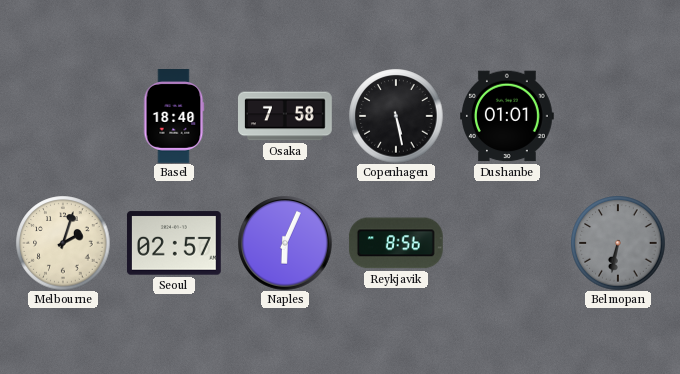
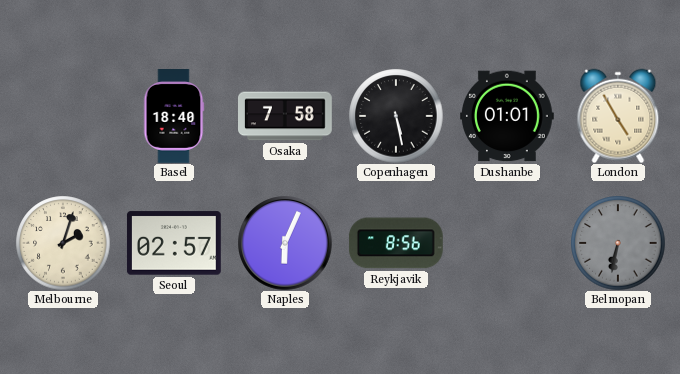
London: none -> 4:55
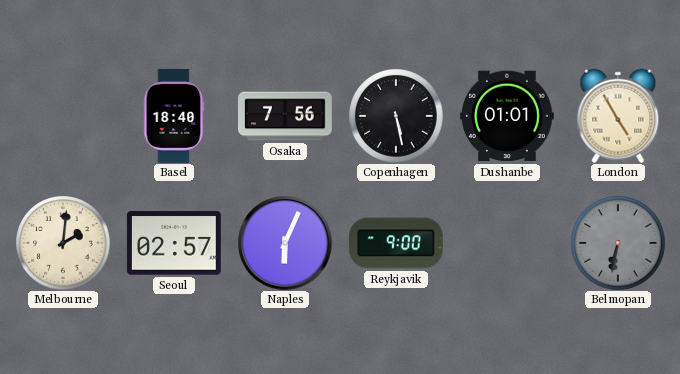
Osaka: 7:58 -> 7:56
Melbourne: 2:03 -> 2:01
Reykjavik: 8:56 -> 9:00
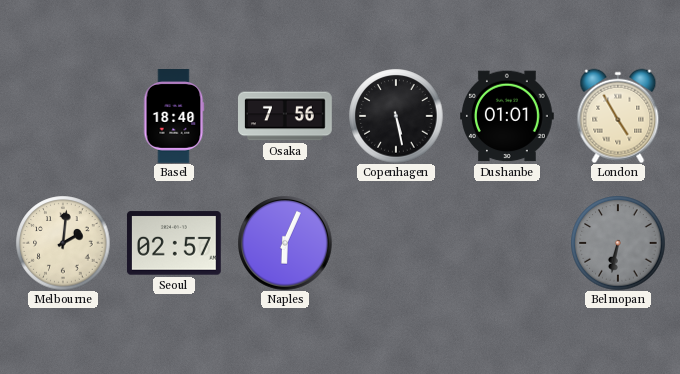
Reykjavik: 9:00 -> none
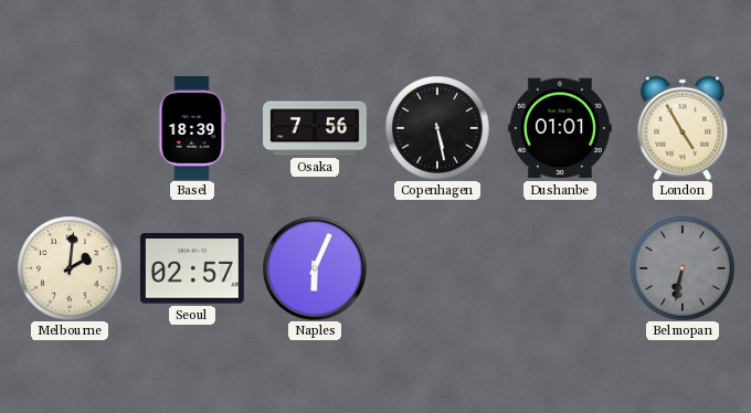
Basel: 18:40 -> 18:39
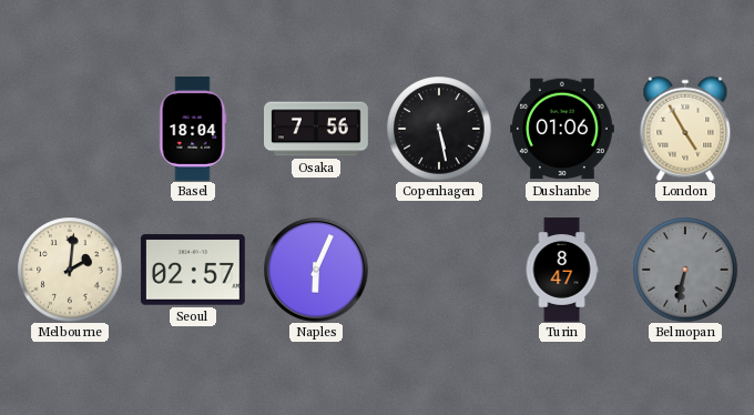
Basel: 18:39 -> 18:04
Dushanbe: 01:01 -> 01:06
Turin: none -> 8:47
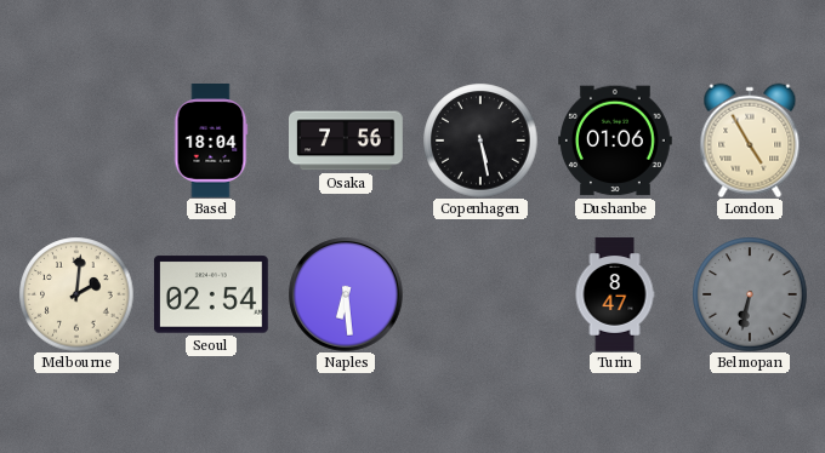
Seoul: 02:57 -> 02:54
Naples: 6:04 -> 6:29
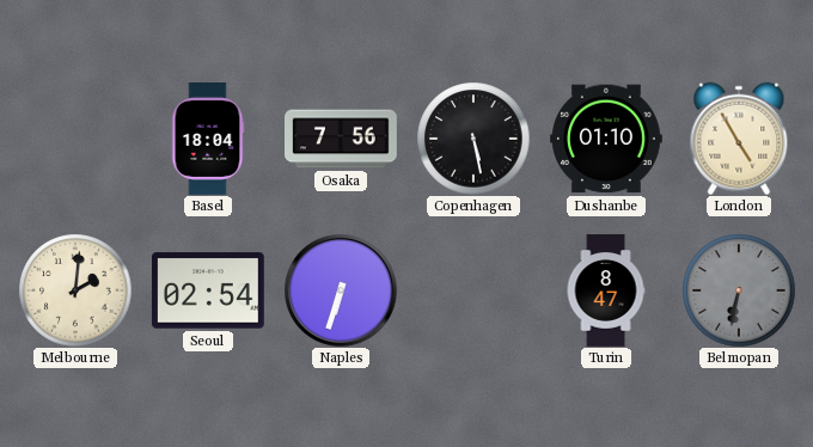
Dushanbe: 01:06 -> 01:10
Naples: 6:29 -> 6:33
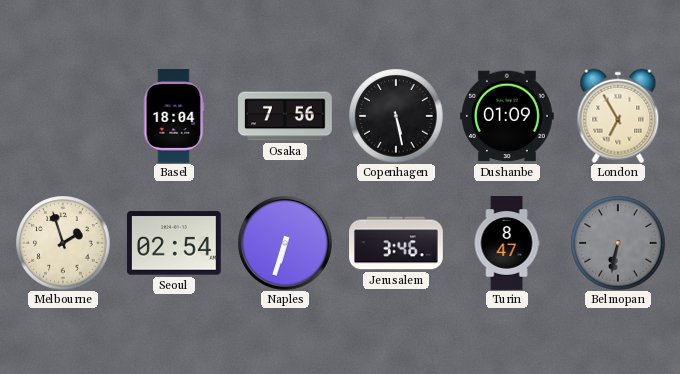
Dushanbe: 01:10 -> 01:09
London: 4:55 -> 6:55
Melbourne: 2:01 -> 1:57
Jerusalem: none -> 3:46
